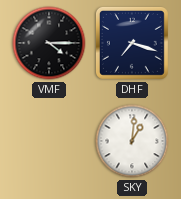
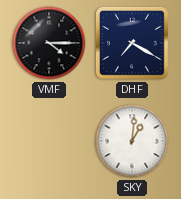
DHF: 7:18 -> 7:20
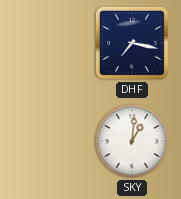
VMF: 4:15 -> none
DHF: 7:20 -> 7:17
